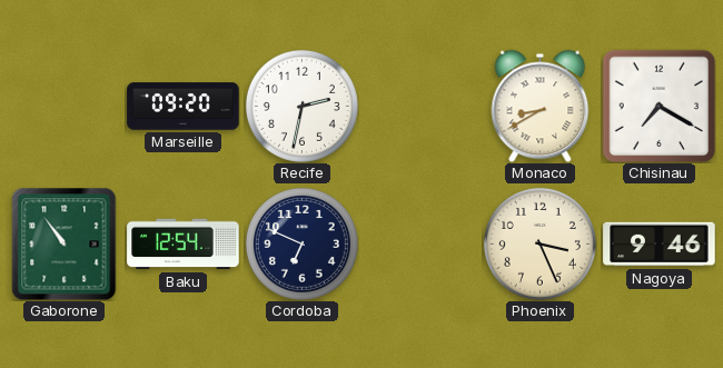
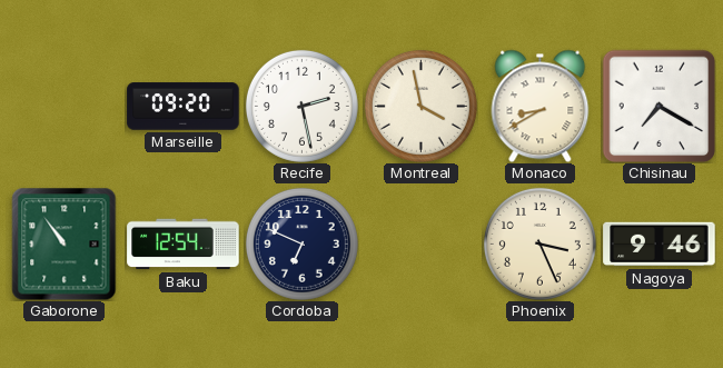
Recife: 2:32 -> 2:28
Montreal: none -> 3:58
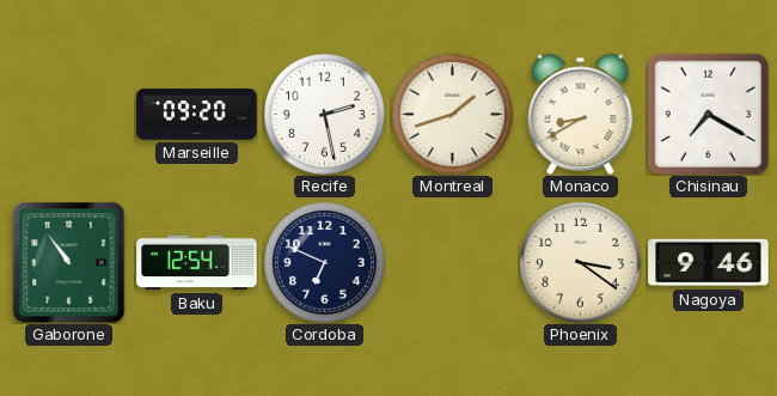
Montreal: 3:58 -> 1:42
Phoenix: 3:26 -> 3:21
